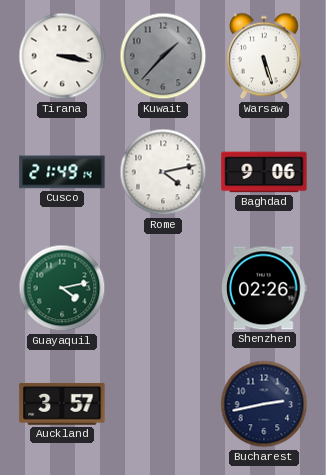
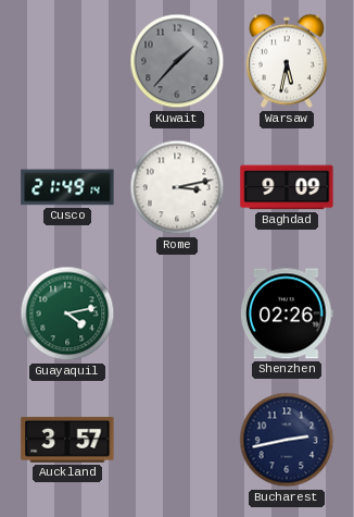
Tirana: 3:17 -> none
Warsaw: 5:27 -> 5:32
Rome: 4:13 -> 3:13
Baghdad: 9:06 -> 9:09
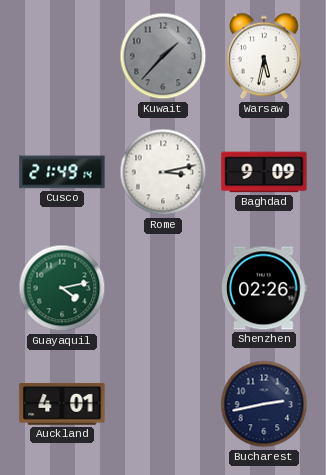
Auckland: 3:57 -> 4:01
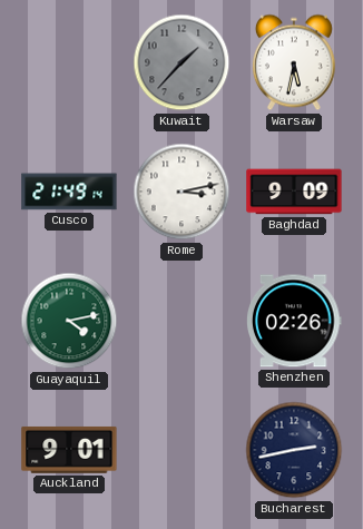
Auckland: 4:01 -> 9:01
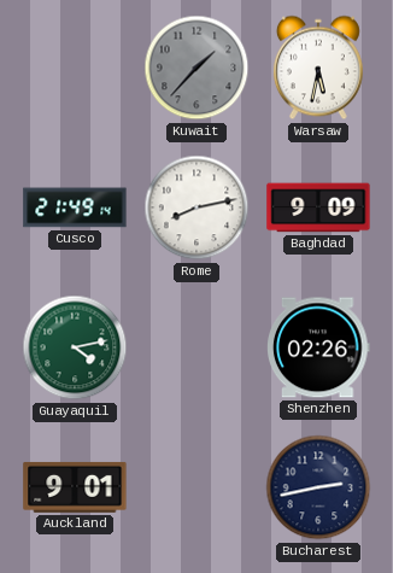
Rome: 3:13 -> 8:13
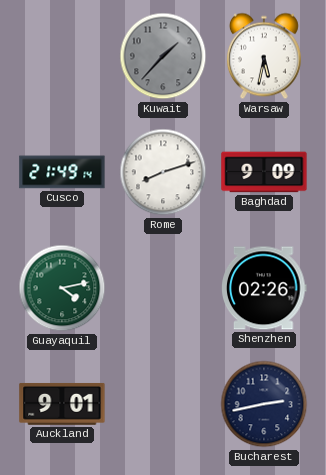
Rome: 8:13 -> 8:12
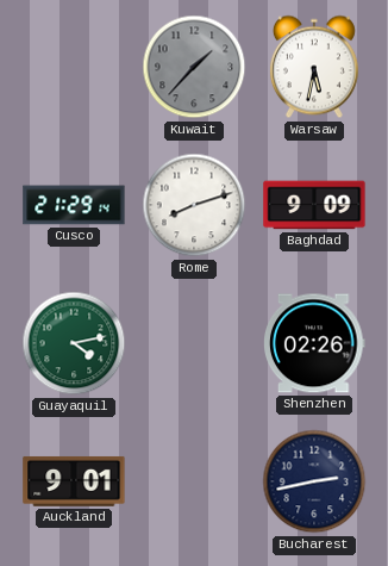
Cusco: 21:49 -> 21:29
